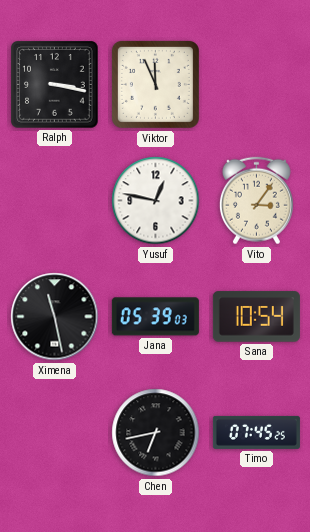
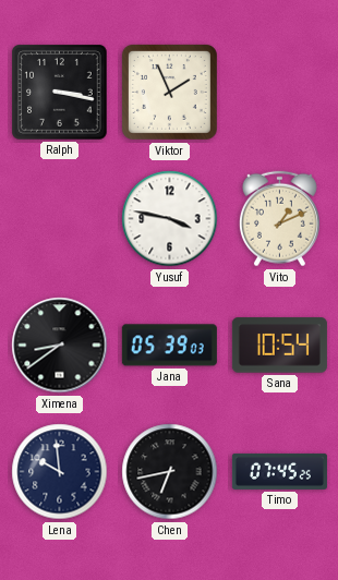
Viktor: 11:56 -> 1:56
Yusuf: 12:47 -> 3:47
Vito: 3:06 -> 1:11
Ximena: 11:28 -> 8:39
Lena: none -> 9:59
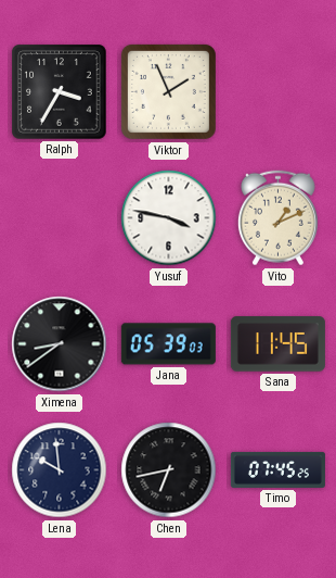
Ralph: 3:17 -> 3:35
Sana: 10:54 -> 11:45
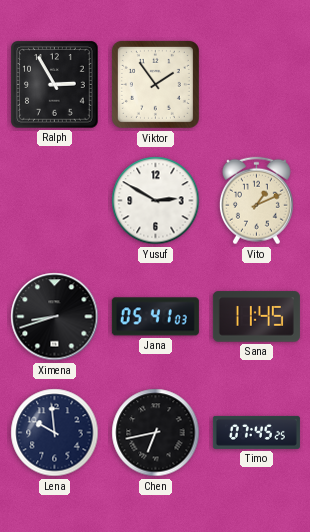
Ralph: 3:35 -> 2:55
Viktor: 1:56 -> 1:54
Yusuf: 3:47 -> 2:50
Ximena: 8:39 -> 8:42
Jana: 05:39 -> 05:41
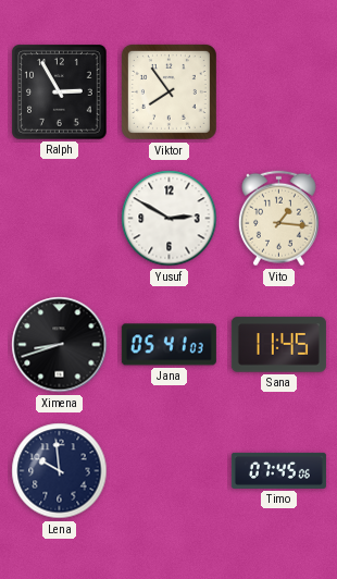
Viktor: 1:54 -> 7:54
Vito: 1:11 -> 1:16
Chen: 6:43 -> none
Timo: 07:45:25 -> 07:45:06
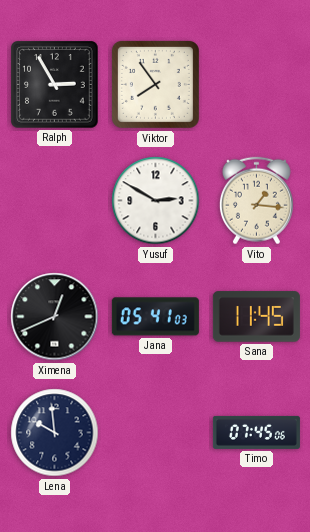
Ximena: 8:42 -> 12:41
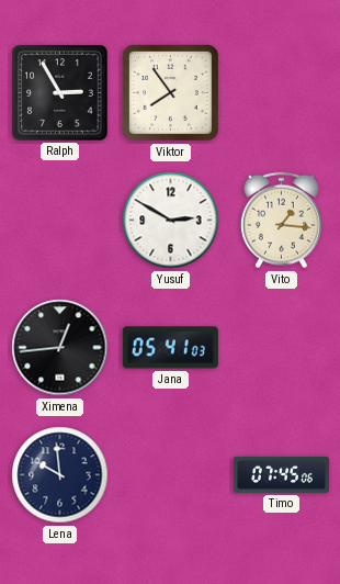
Ximena: 12:41 -> 12:44
Sana: 11:45 -> none
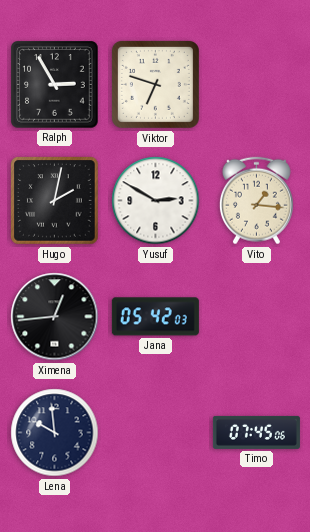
Viktor: 7:54 -> 6:48
Hugo: none -> 2:02
Jana: 05:41 -> 05:42
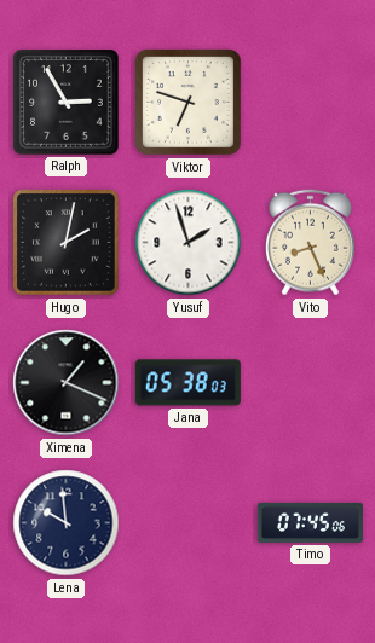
Yusuf: 2:50 -> 1:57
Vito: 1:16 -> 8:26
Ximena: 12:44 -> 1:19
Jana: 05:42 -> 05:38
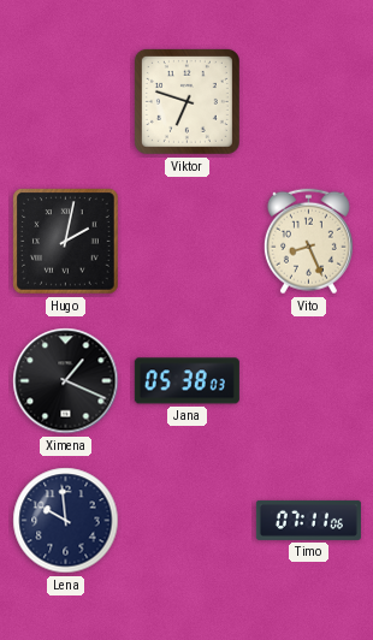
Ralph: 2:55 -> none
Yusuf: 1:57 -> none
Timo: 07:45 -> 07:11
